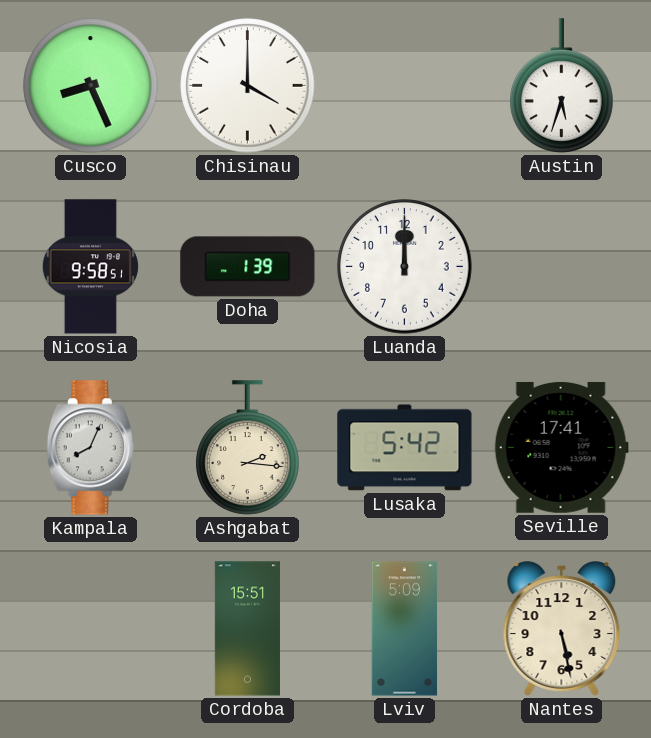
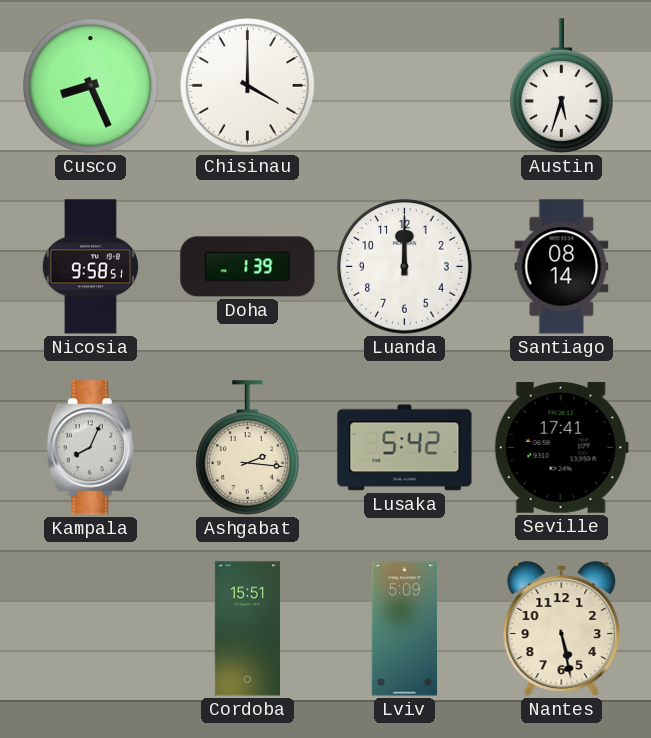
Santiago: none -> 08:14
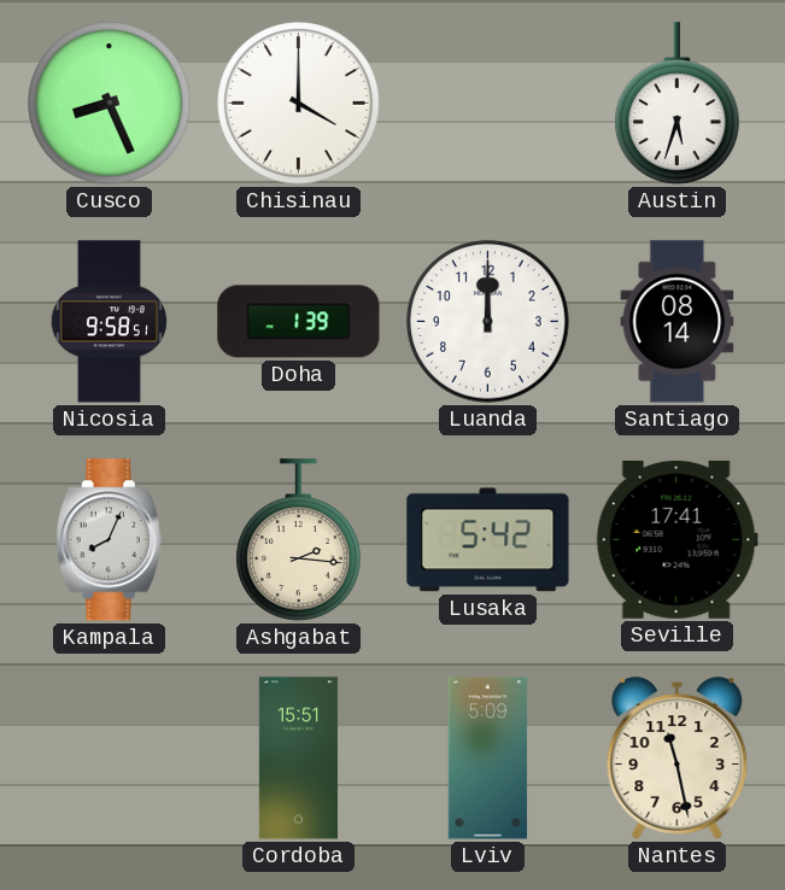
Nantes: 5:28 -> 11:28
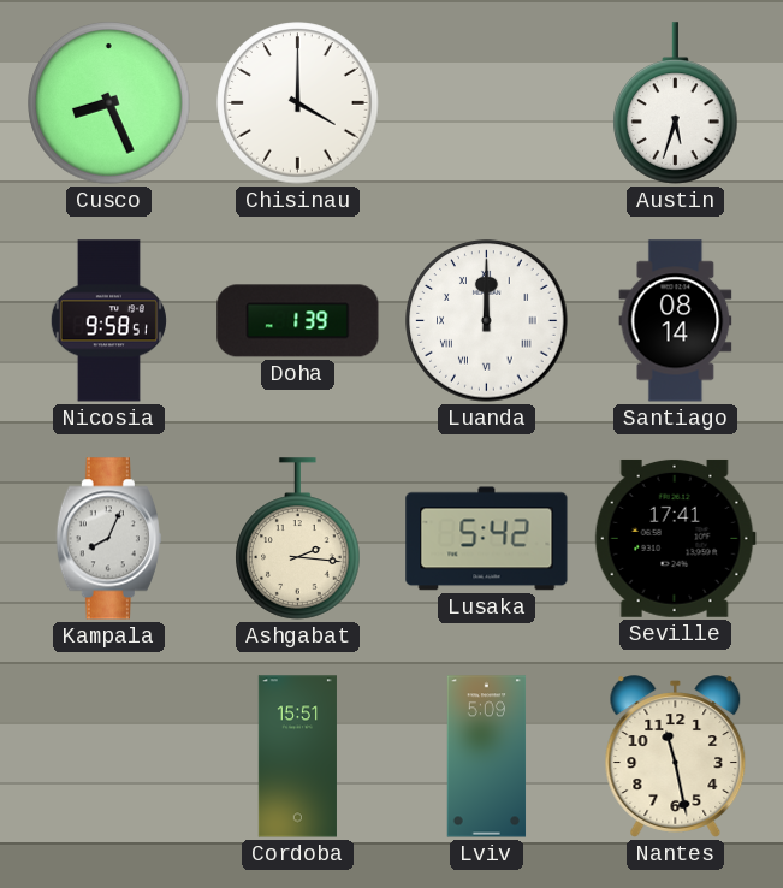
Luanda numerals: Arabic -> Roman
